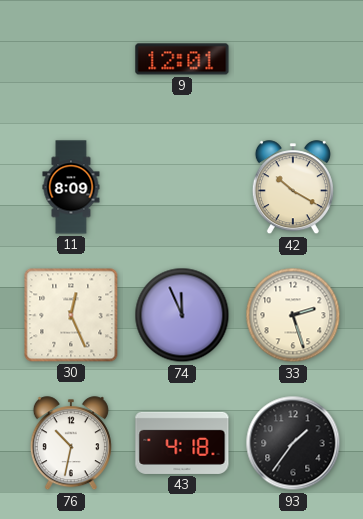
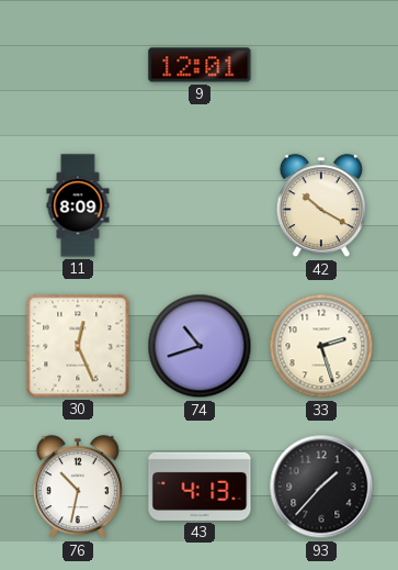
74: 11:56 -> 10:42
43: 4:18 -> 4:13
93: 1:36 -> 1:37
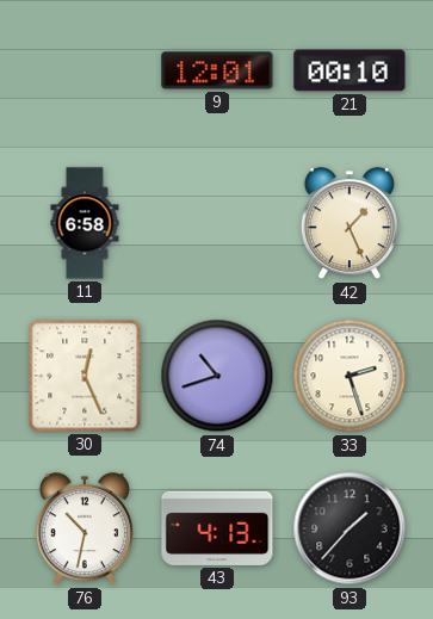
21: none -> 00:10
11: 8:09 -> 6:58
42: 10:20 -> 1:26
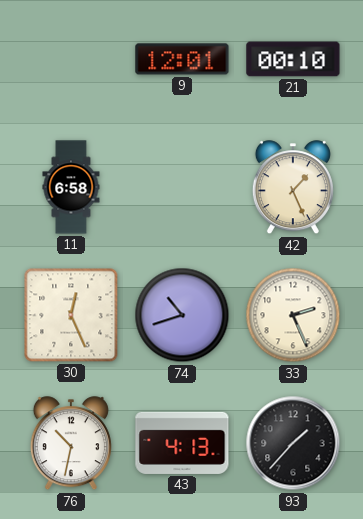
33: 2:27 -> 2:26
